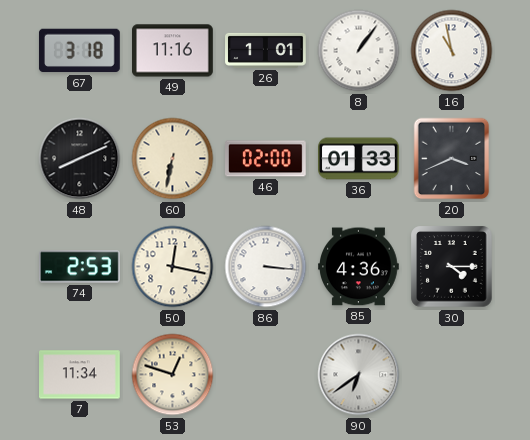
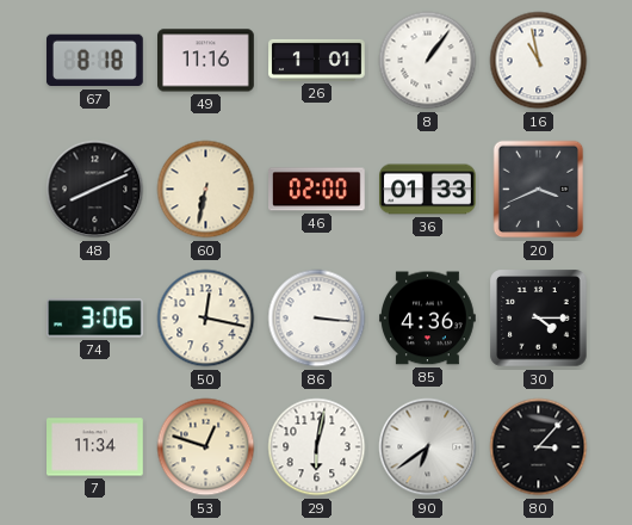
67: 3:18 -> 8:18
74: 2:53 -> 3:06
29: none -> 6:02
80: none -> 3:07
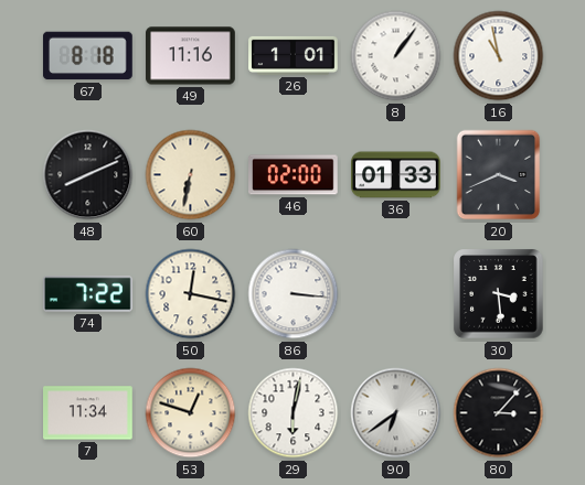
74: 3:06 -> 7:22
85: 4:36 -> none
30: 4:15 -> 3:29
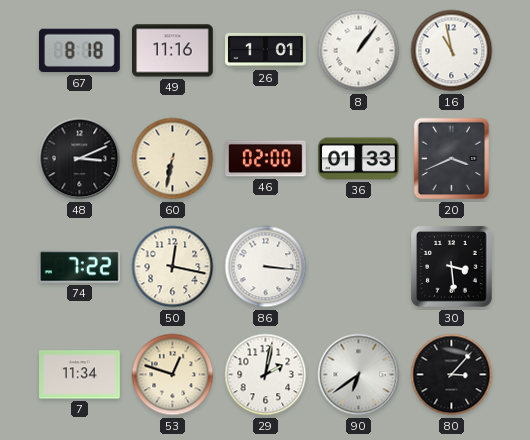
48: 8:11 -> 3:11
29: 6:02 -> 2:02
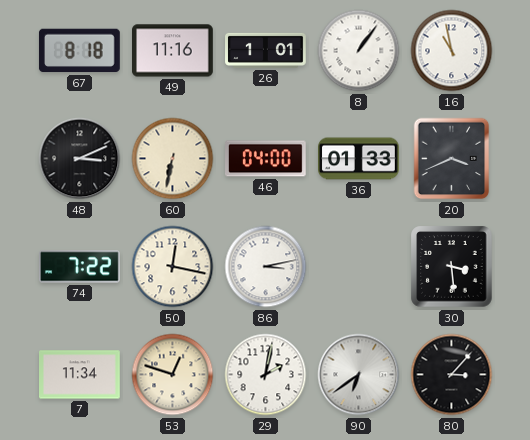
46: 02:00 -> 04:00
86: 3:16 -> 3:13
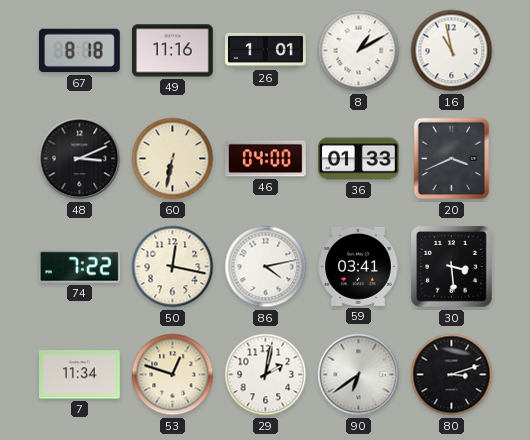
8: 1:06 -> 1:10
86: 3:13 -> 4:13
59: none -> 03:41
80: 3:07 -> 3:12
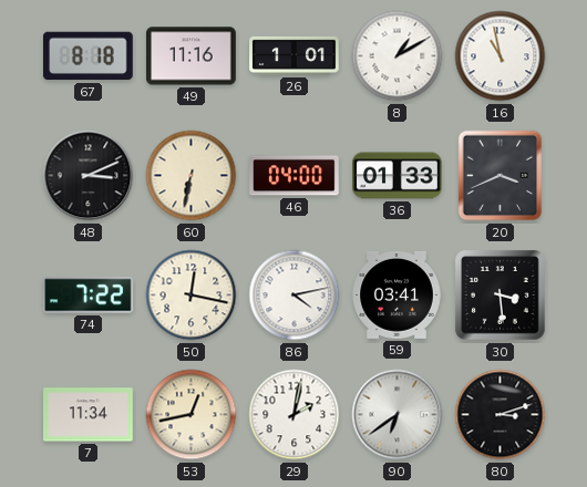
53: 12:48 -> 12:43
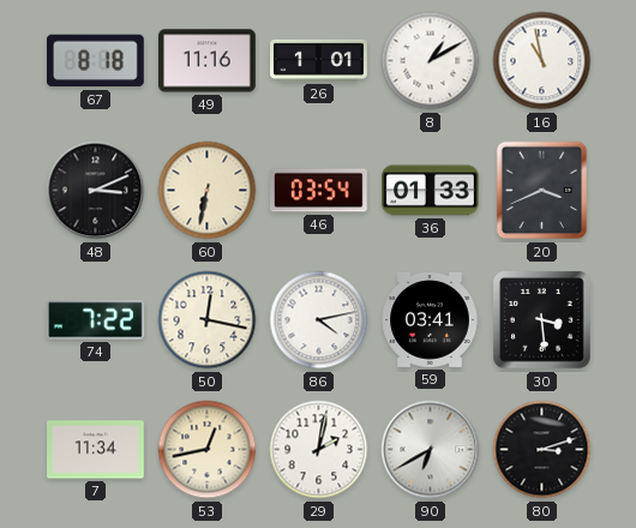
46: 04:00 -> 03:54
90: 6:39 -> 6:40
